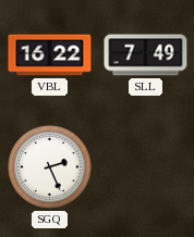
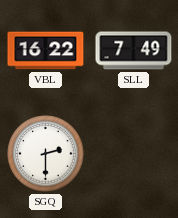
SGQ: 2:26 -> 2:30
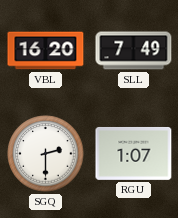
VBL: 16:22 -> 16:20
RGU: none -> 1:07
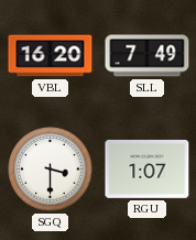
SGQ: 2:30 -> 3:30
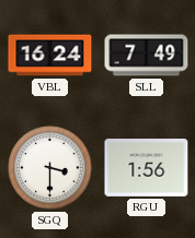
VBL: 16:20 -> 16:24
RGU: 1:07 -> 1:56
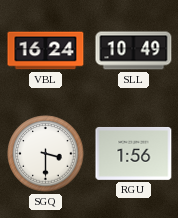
SLL: 7:49 -> 10:49
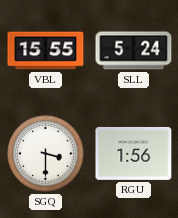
VBL: 16:24 -> 15:55
SLL: 10:49 -> 5:24
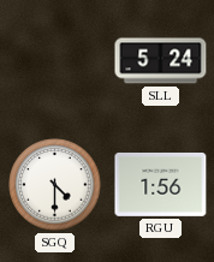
VBL: 15:55 -> none
SGQ: 3:30 -> 4:30
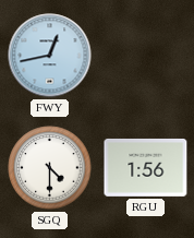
FWY: none -> 12:43
SLL: 5:24 -> none
